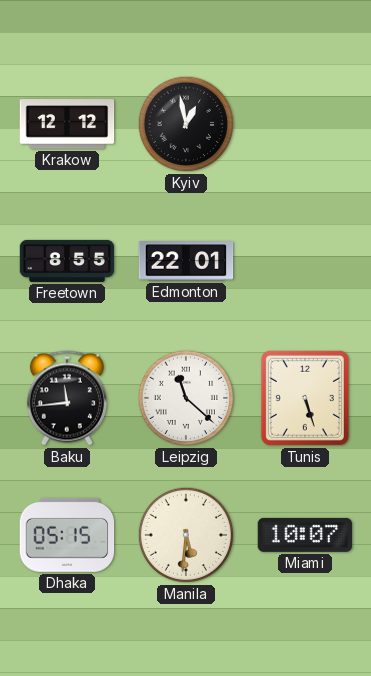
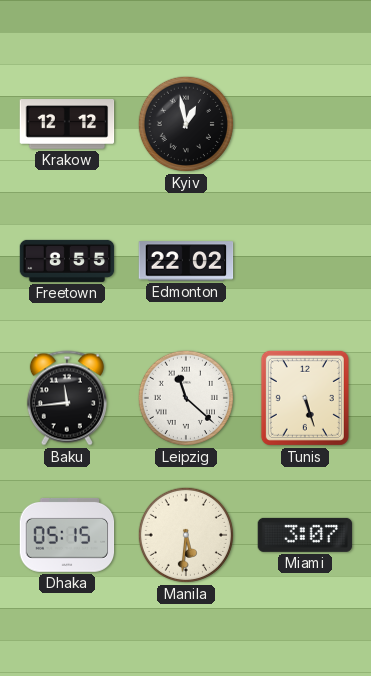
Edmonton: 22:01 -> 22:02
Miami: 10:07 -> 3:07
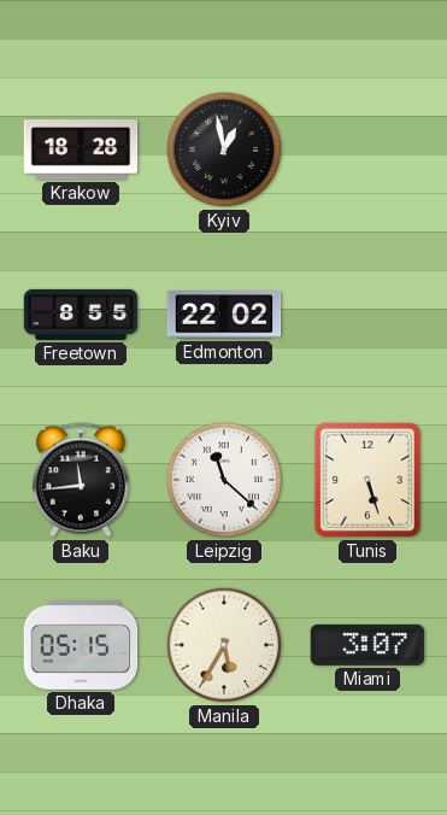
Krakow: 12:12 -> 18:28
Manila: 5:31 -> 5:35
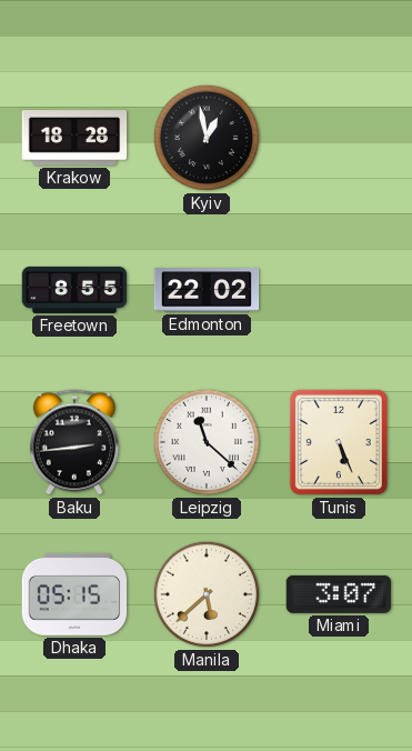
Baku: 11:44 -> 2:44
Tunis: 5:27 -> 5:26
Manila: 5:35 -> 5:38
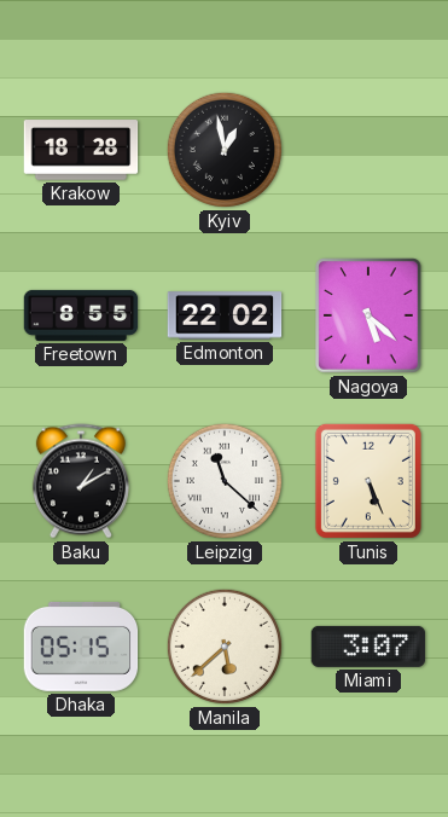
Nagoya: none -> 5:22
Baku: 2:44 -> 1:10
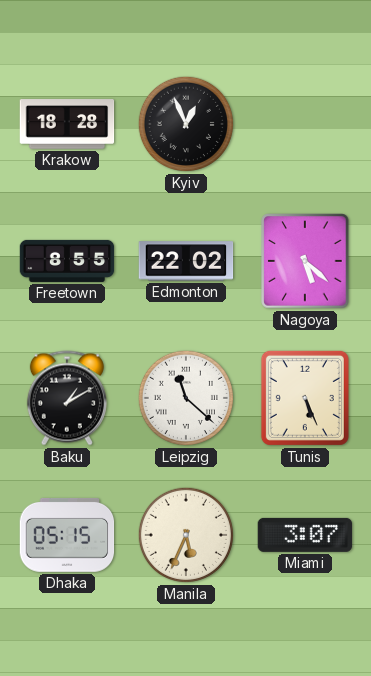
Kyiv: 12:58 -> 12:56
Manila: 5:38 -> 5:34
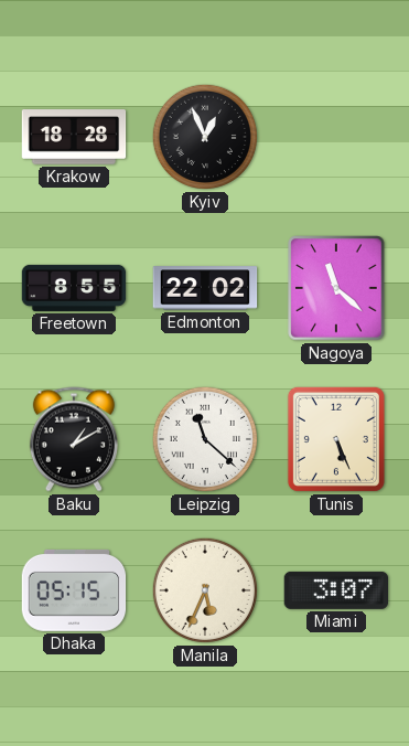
Nagoya: 5:22 -> 11:22
